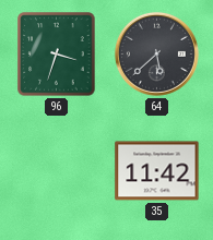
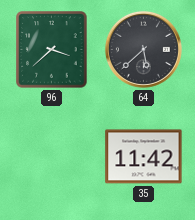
96: 3:33 -> 3:38
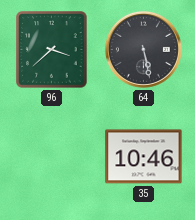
64: 5:38 -> 5:28
35: 11:42 -> 10:46
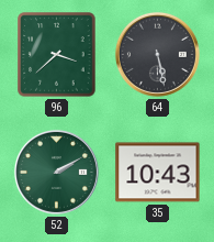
52: none -> 2:10
35: 10:46 -> 10:43
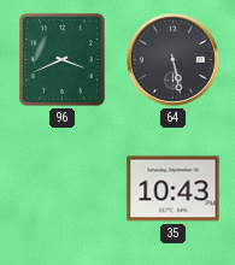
96: 3:38 -> 3:41
52: 2:10 -> none
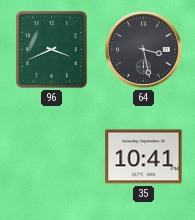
64: 5:28 -> 3:28
35: 10:43 -> 10:41
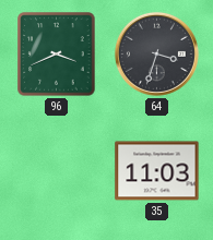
64: 3:28 -> 3:33
35: 10:41 -> 11:03
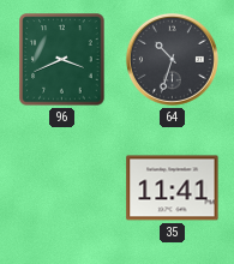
64: 3:33 -> 10:33
35: 11:03 -> 11:41
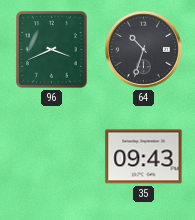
35: 11:41 -> 09:43
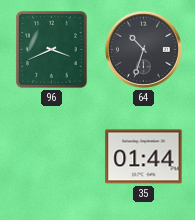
35: 09:43 -> 01:44
